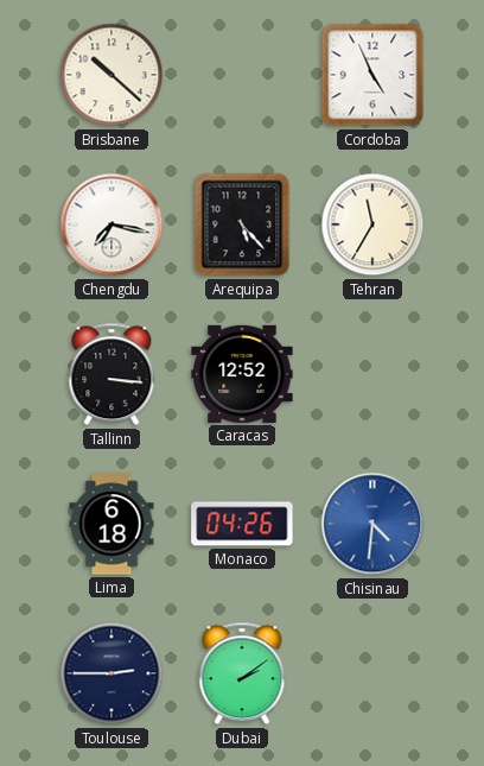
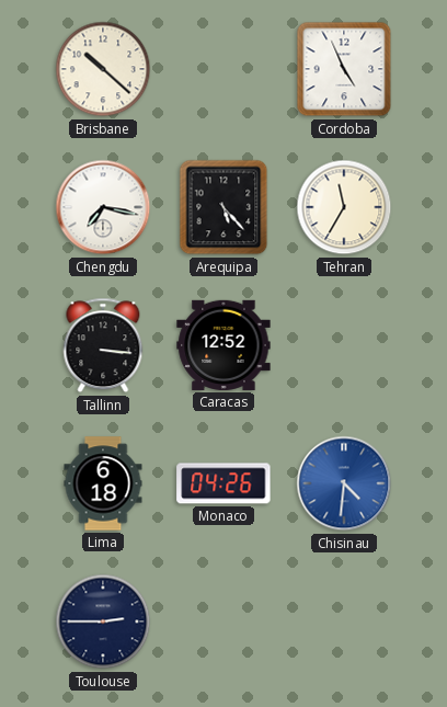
Dubai: 2:09 -> none
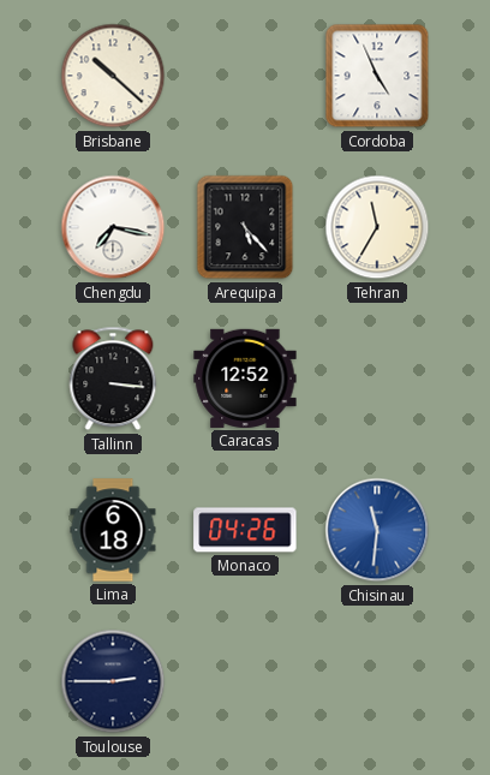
Chisinau: 4:31 -> 11:31
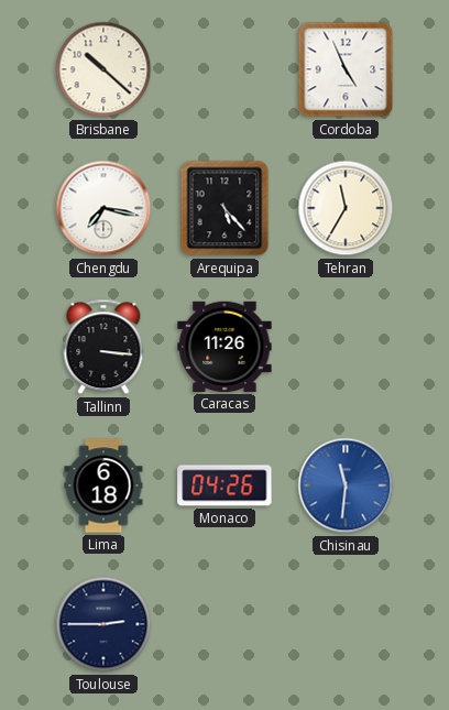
Caracas: 12:52 -> 11:26
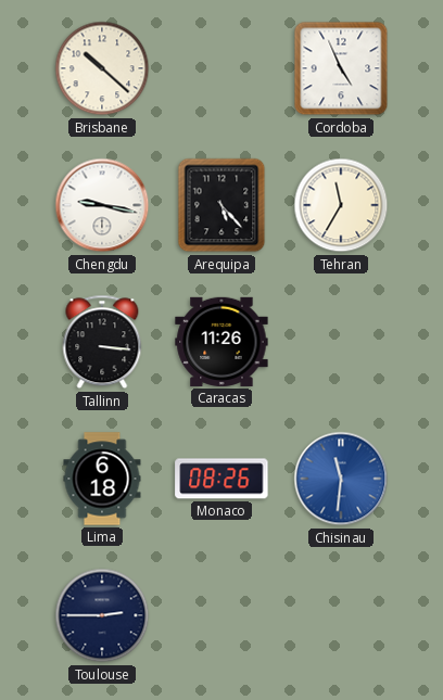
Chengdu: 7:17 -> 9:17
Monaco: 04:26 -> 08:26
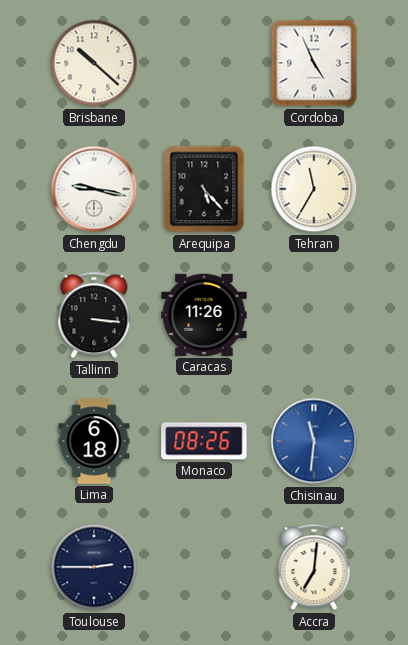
Accra: none -> 7:01
